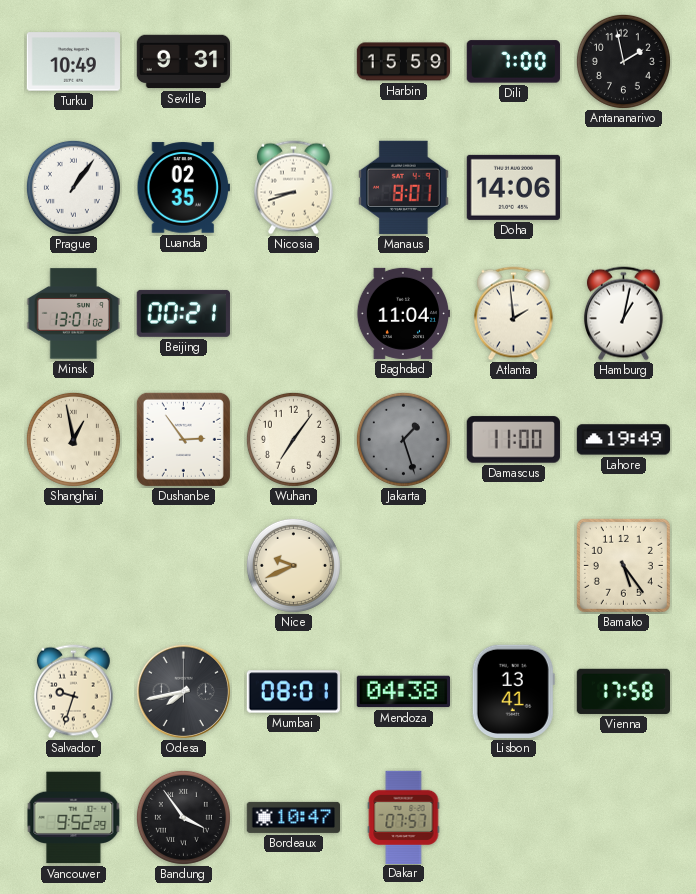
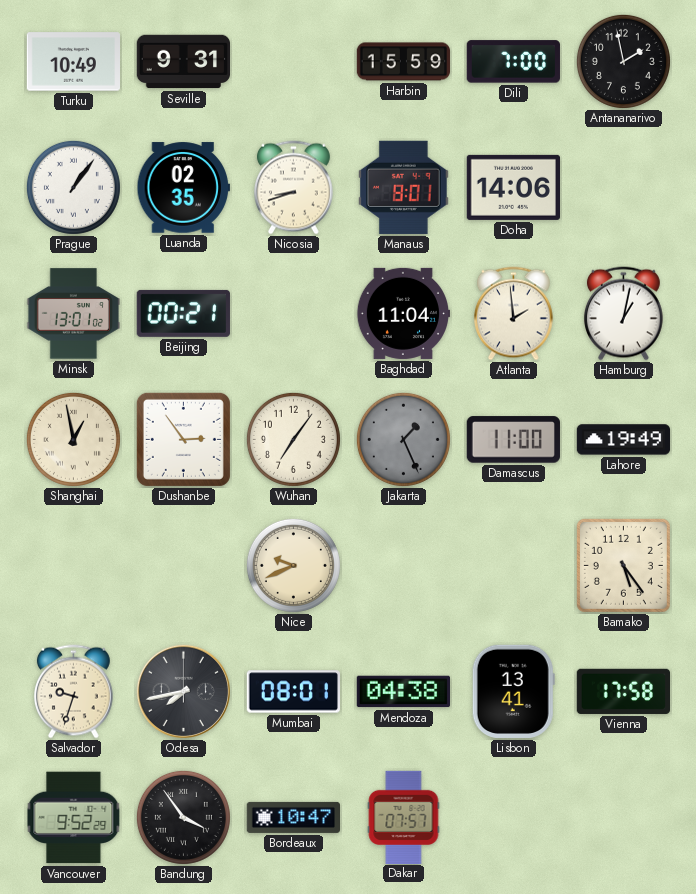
Jakarta: 1:27 -> 1:26
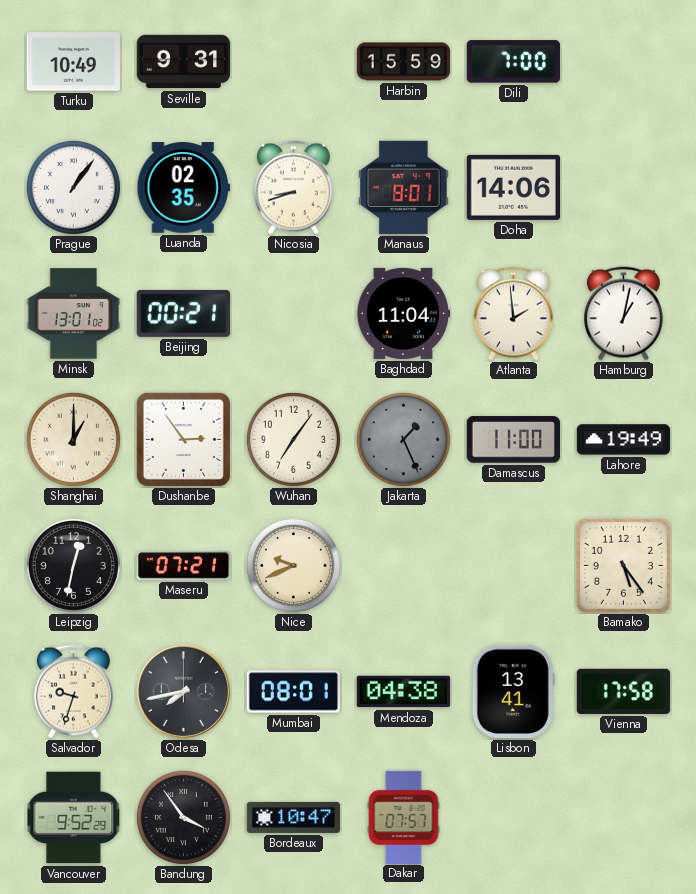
Antananarivo: 1:58 -> none
Shanghai: 12:58 -> 1:00
Leipzig: none -> 12:32
Maseru: none -> 07:21
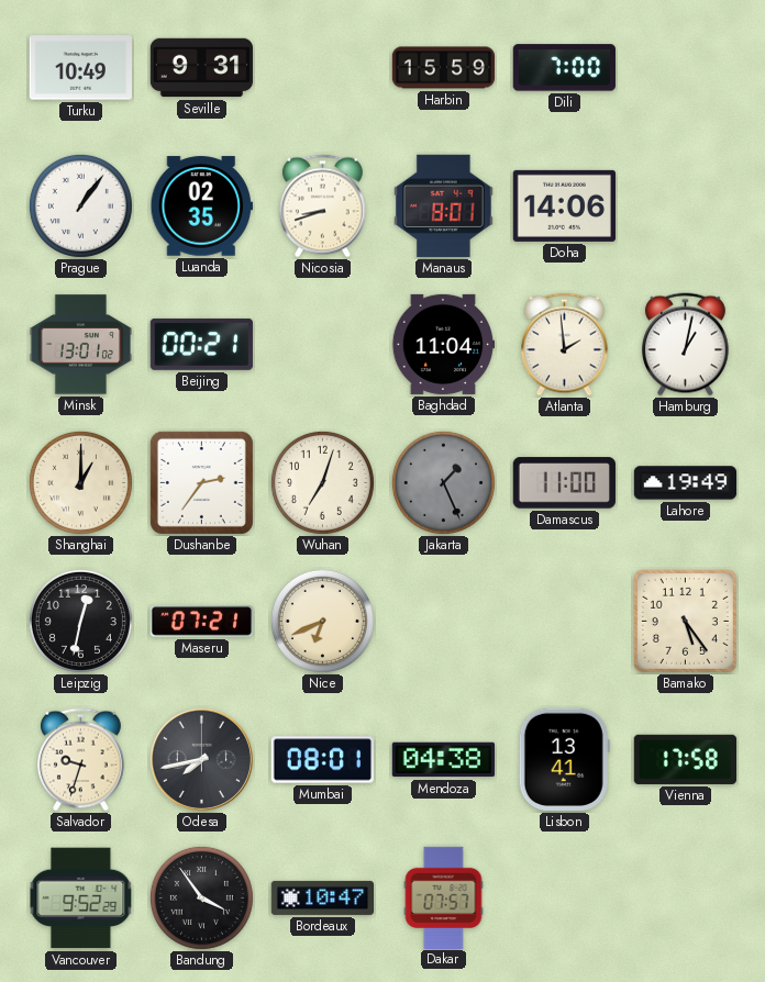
Dushanbe: 2:54 -> 2:36
Wuhan: 7:06 -> 7:03
Nice: 9:41 -> 6:41
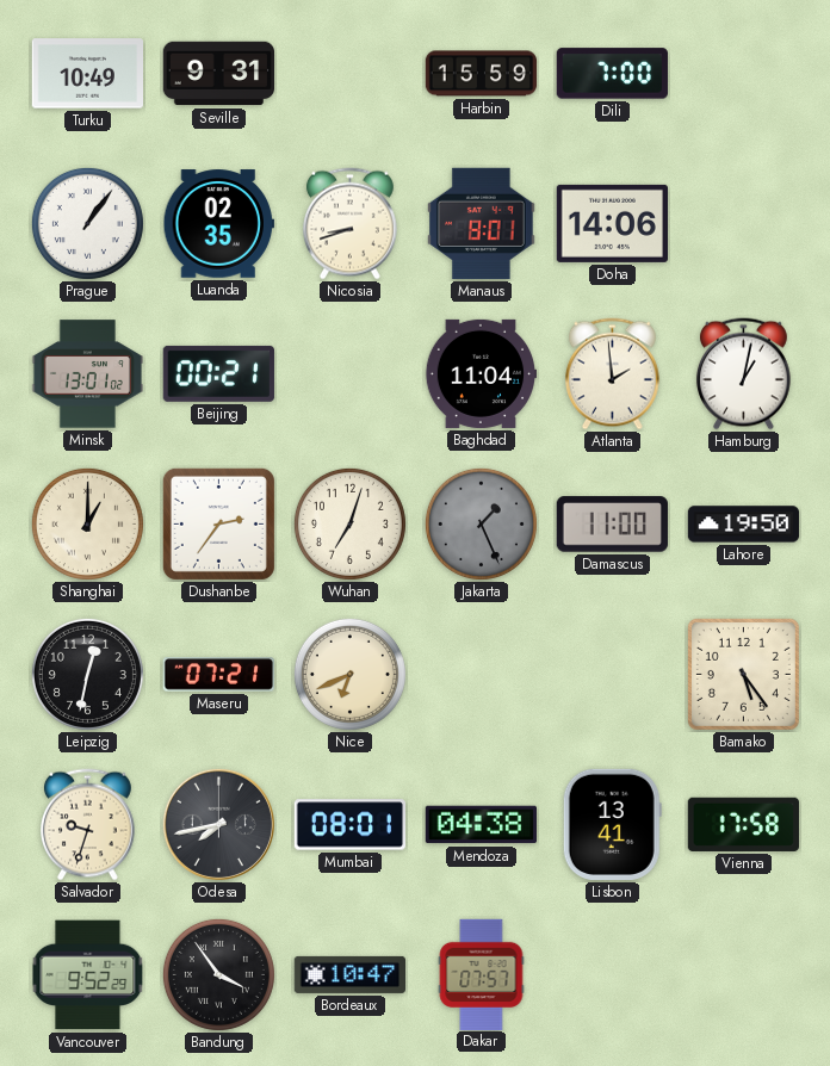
Lahore: 19:49 -> 19:50
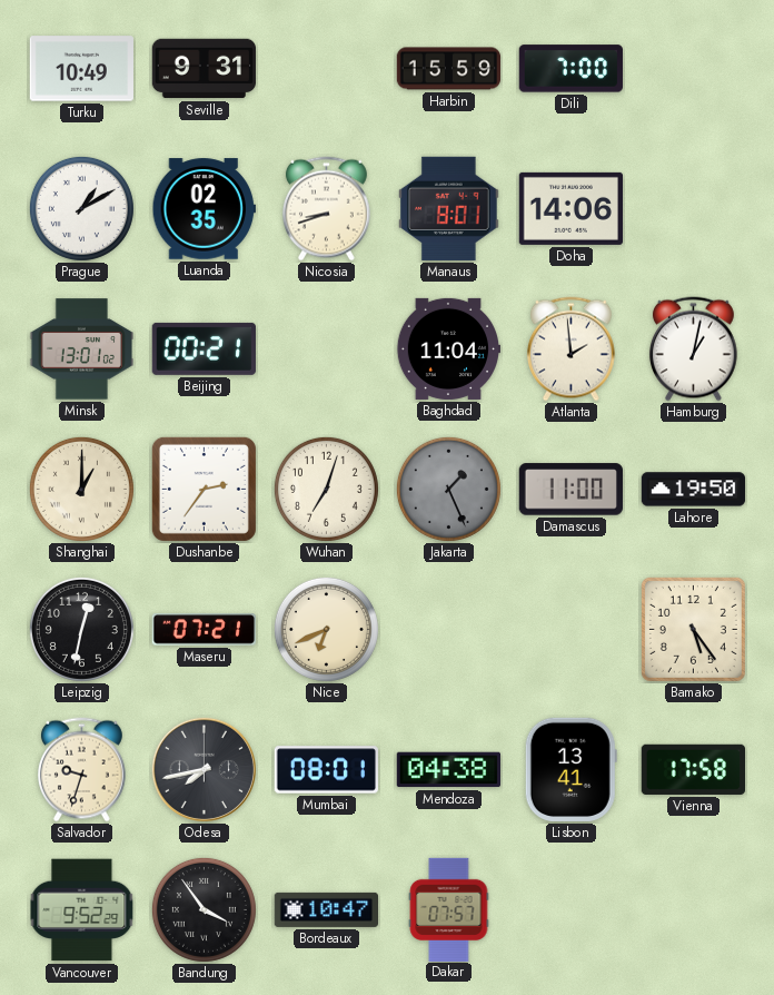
Prague: 1:06 -> 1:10
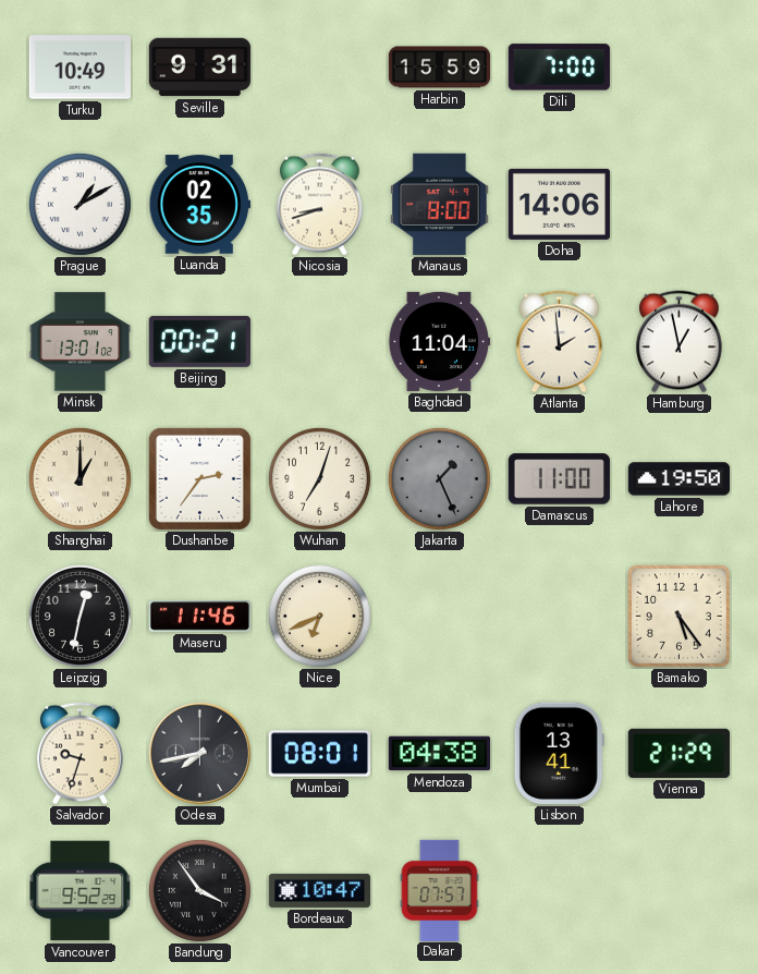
Manaus: 8:01 -> 8:00
Hamburg: 1:02 -> 12:58
Maseru: 07:21 -> 11:46
Vienna: 17:58 -> 21:29
